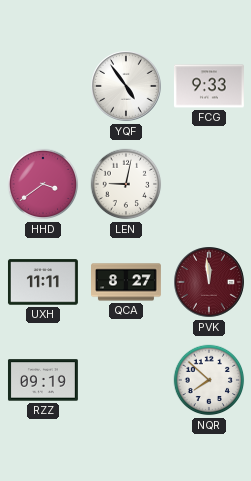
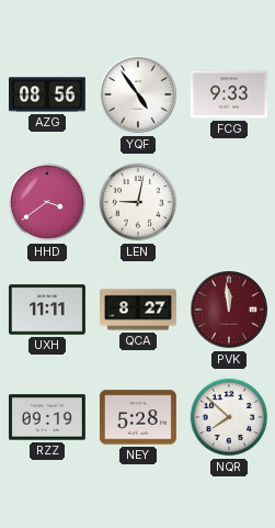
AZG: none -> 08:56
NEY: none -> 5:28
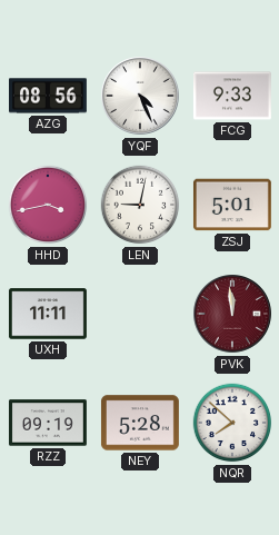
YQF: 4:54 -> 4:26
HHD: 3:39 -> 3:43
ZSJ: none -> 5:01
QCA: 8:27 -> none
